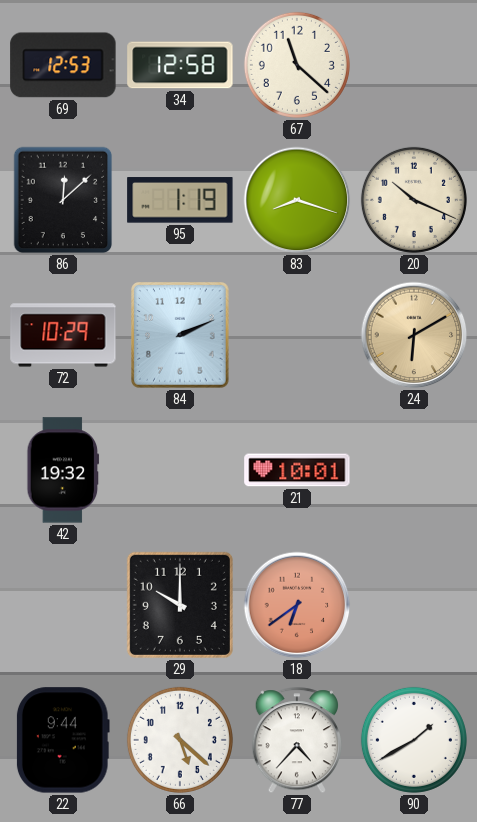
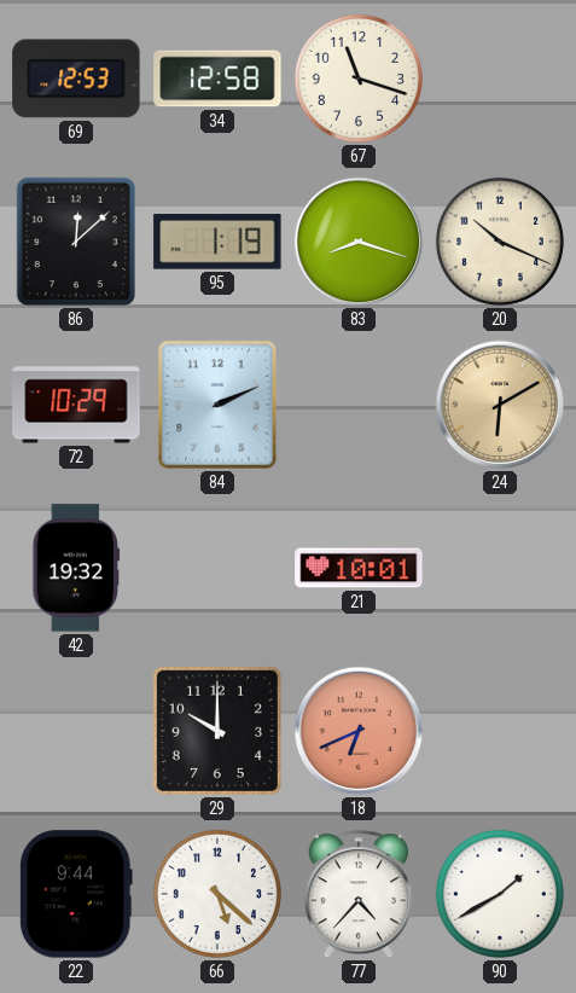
67: 11:22 -> 11:18
18: 6:39 -> 6:41
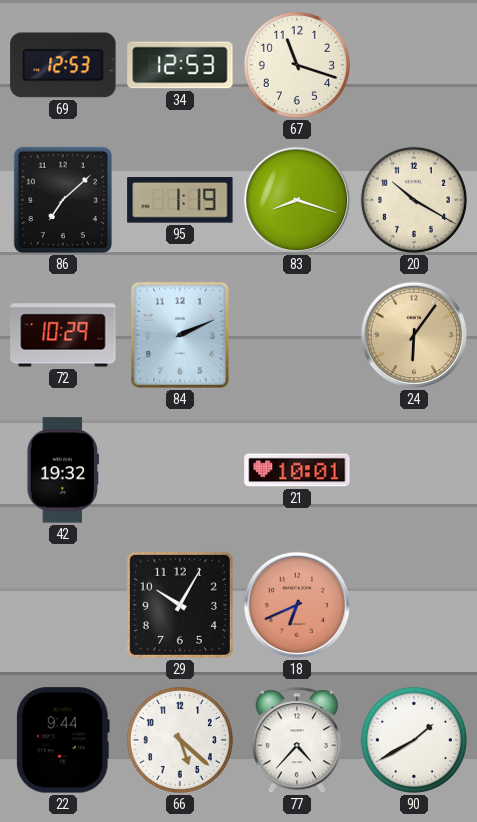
34: 12:58 -> 12:53
86: 12:08 -> 7:08
20: 10:19 -> 10:20
24: 6:10 -> 6:06
29: 10:00 -> 10:05
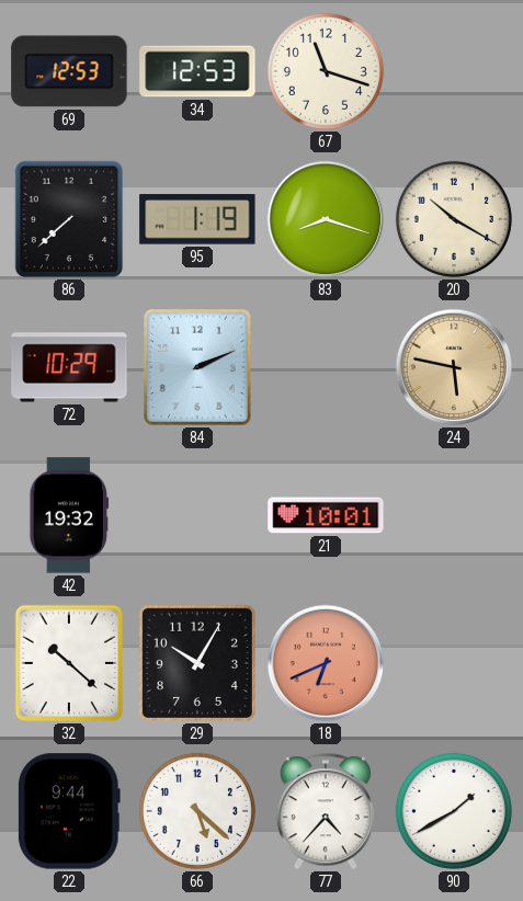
86: 7:08 -> 7:38
24: 6:06 -> 5:47
32: none -> 10:22
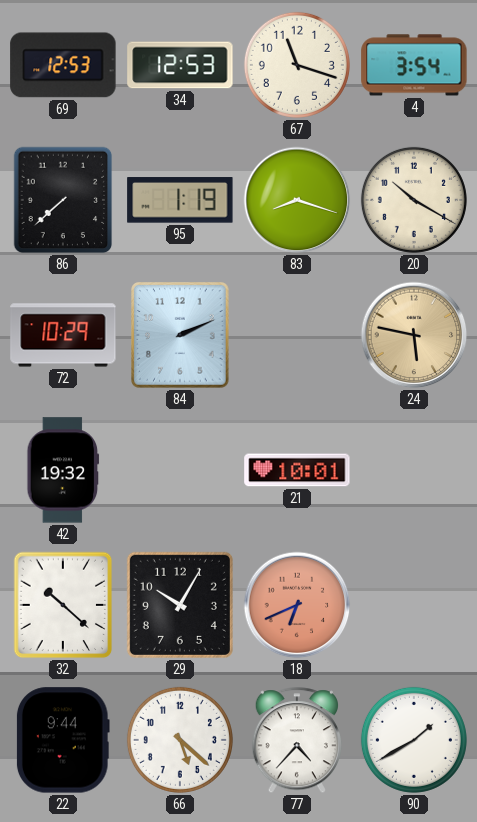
4: none -> 3:54
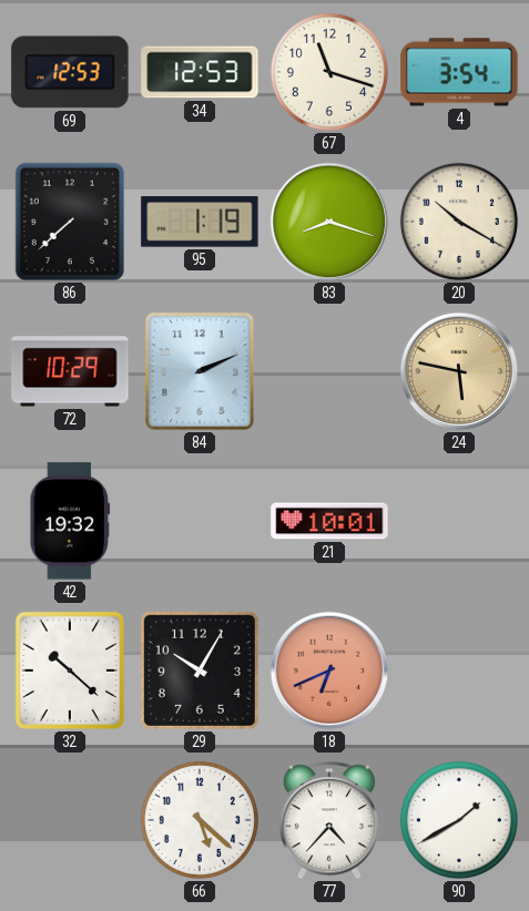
22: 9:44 -> none
